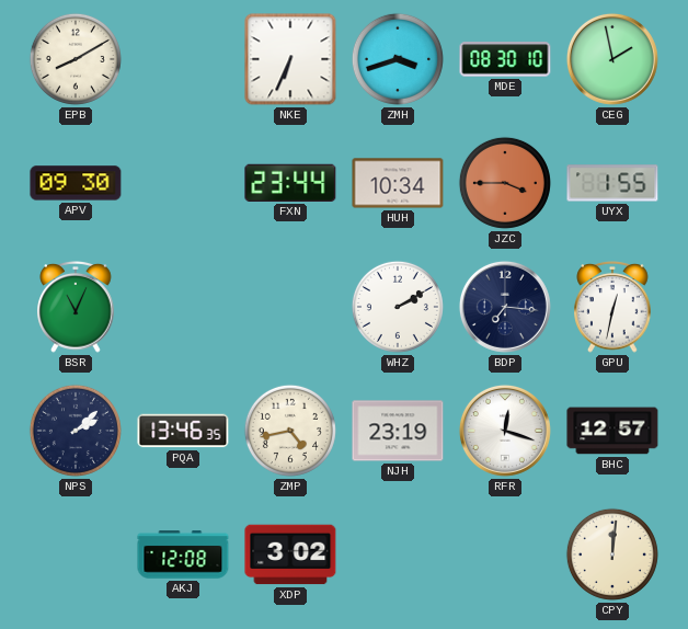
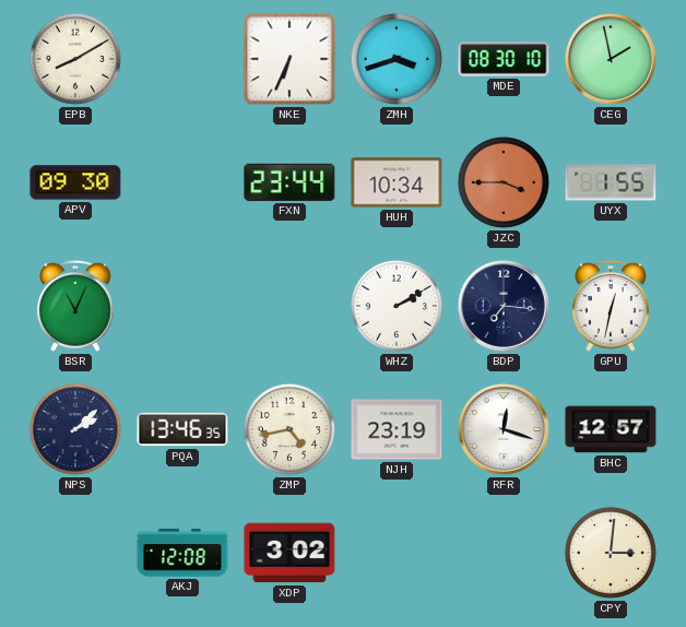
CPY: 12:01 -> 3:01
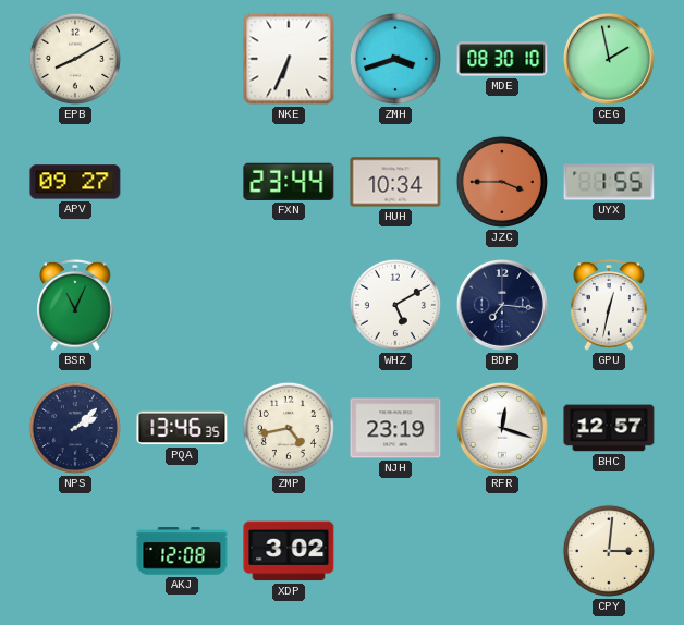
APV: 09:30 -> 09:27
WHZ: 2:10 -> 5:10
